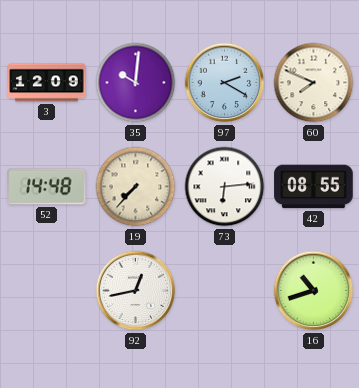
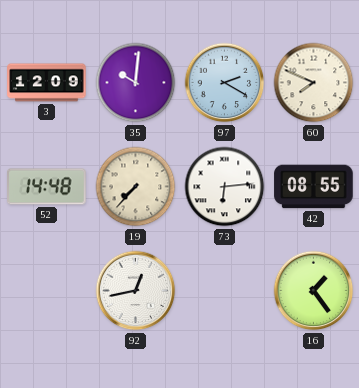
16: 10:42 -> 1:24
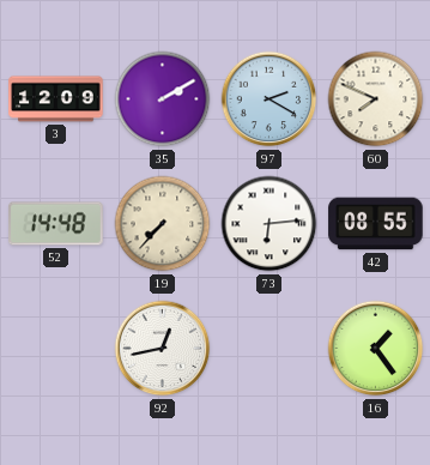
35: 10:01 -> 2:10
